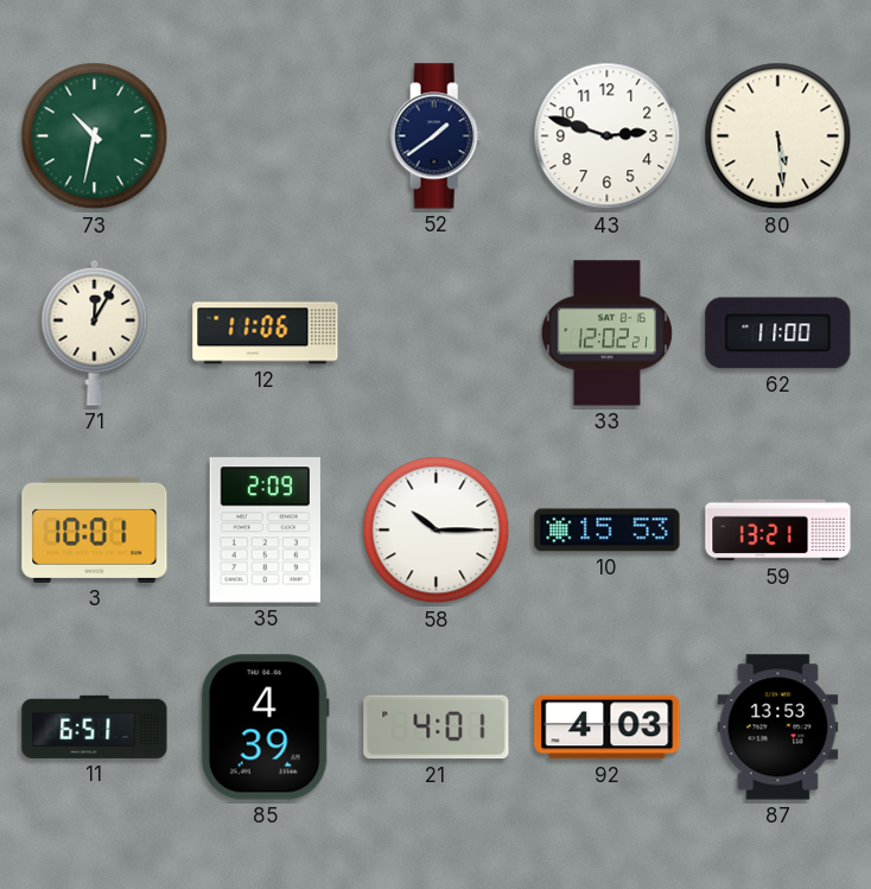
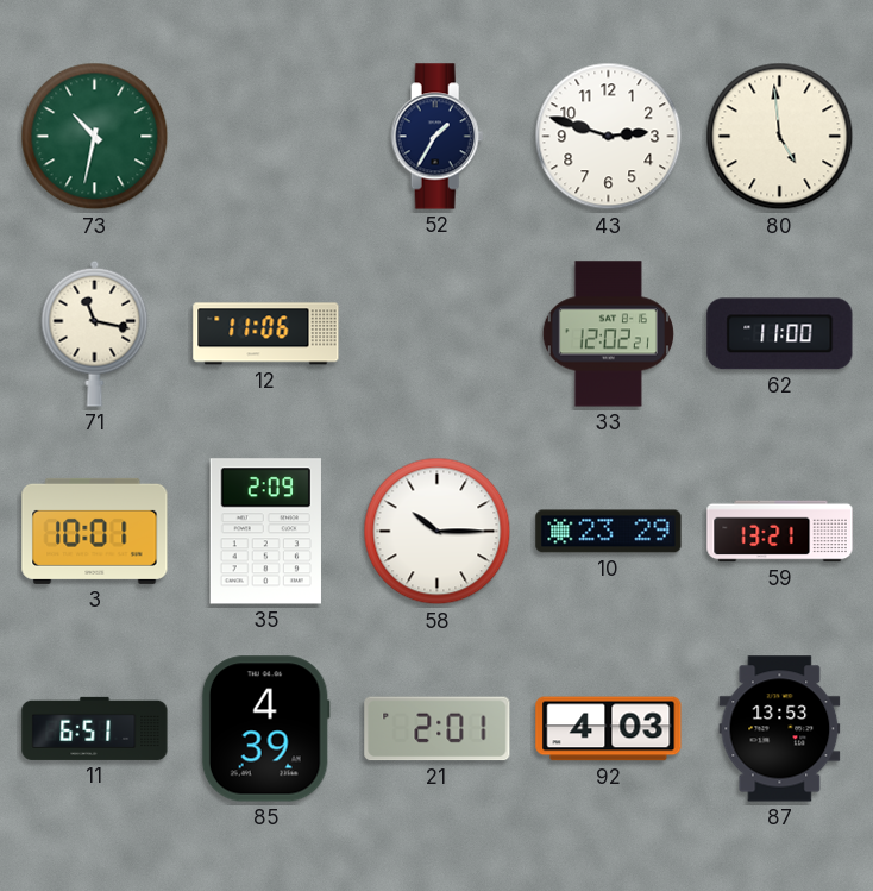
52: 1:39 -> 1:35
80: 5:29 -> 4:59
71: 12:05 -> 11:17
10: 15:53 -> 23:29
21: 4:01 -> 2:01
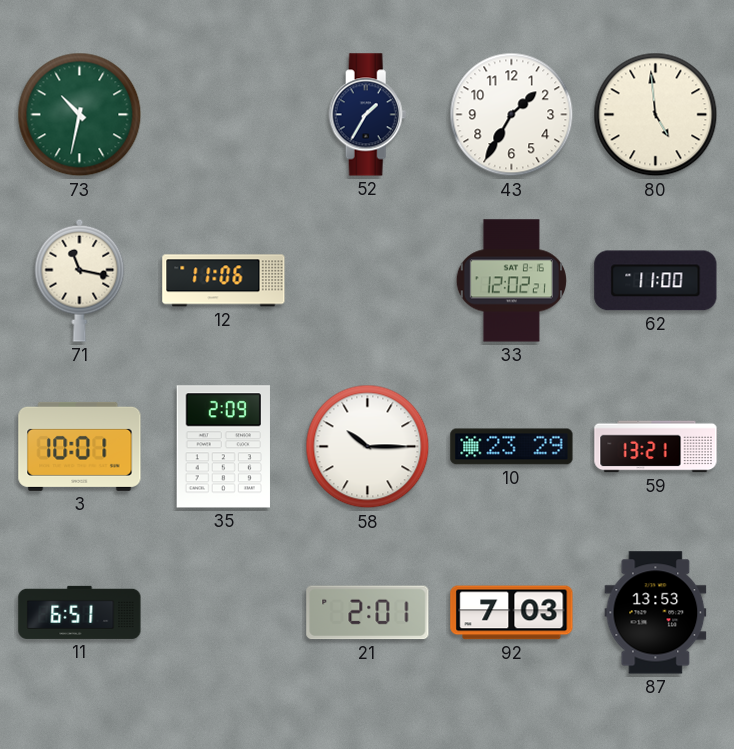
43: 2:48 -> 1:35
85: 4:39 -> none
92: 4:03 -> 7:03
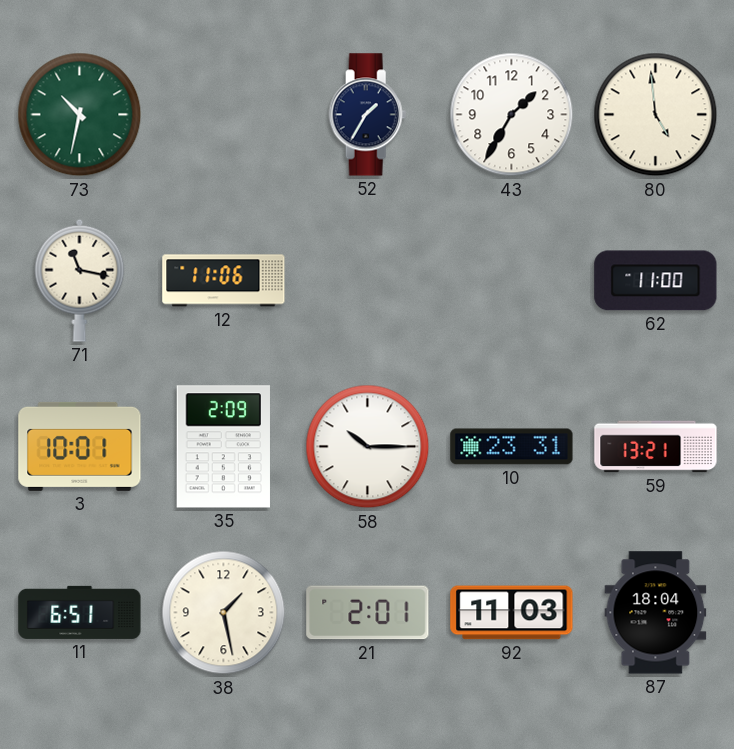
33: 12:02 -> none
10: 23:29 -> 23:31
38: none -> 1:28
92: 7:03 -> 11:03
87: 13:53 -> 18:04
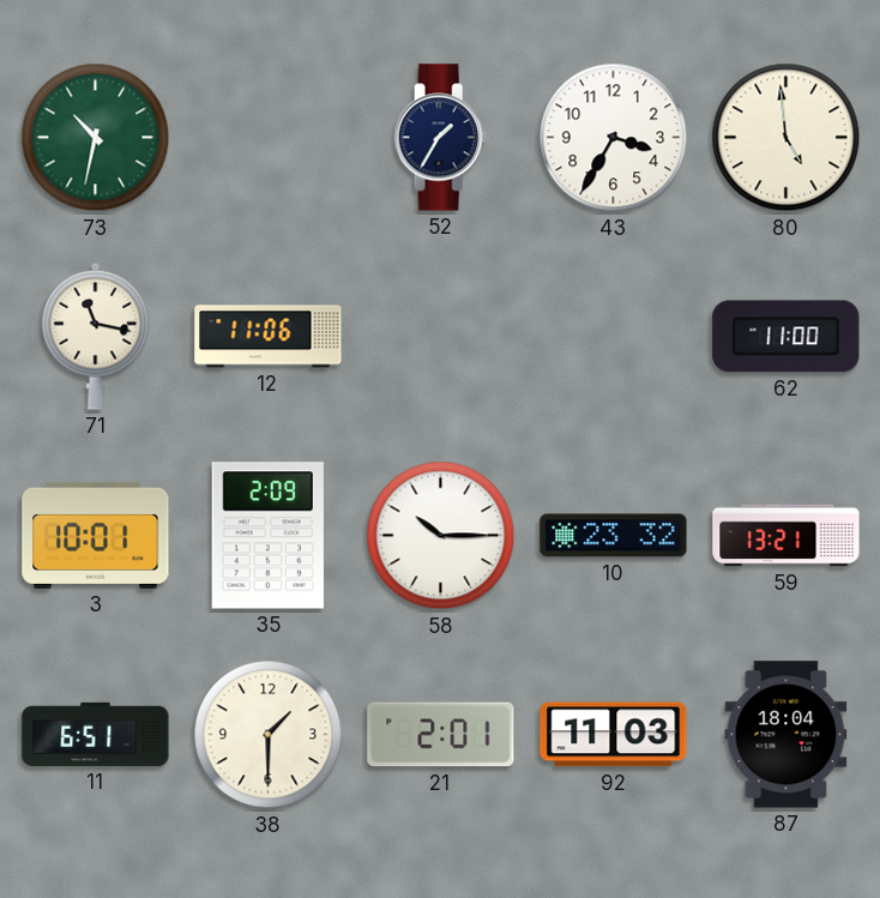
43: 1:35 -> 3:35
10: 23:31 -> 23:32
38: 1:28 -> 1:30
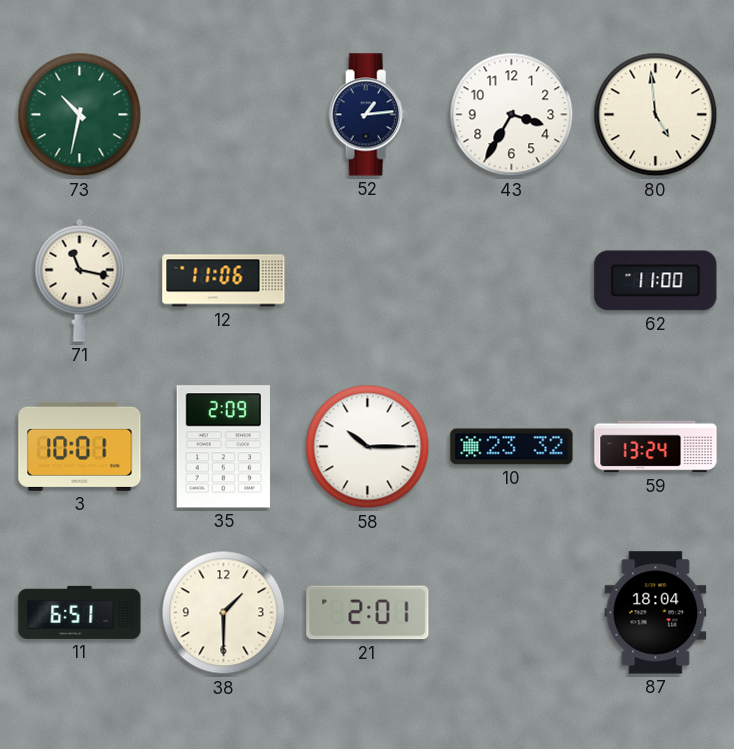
52: 1:35 -> 1:14
59: 13:21 -> 13:24
92: 11:03 -> none
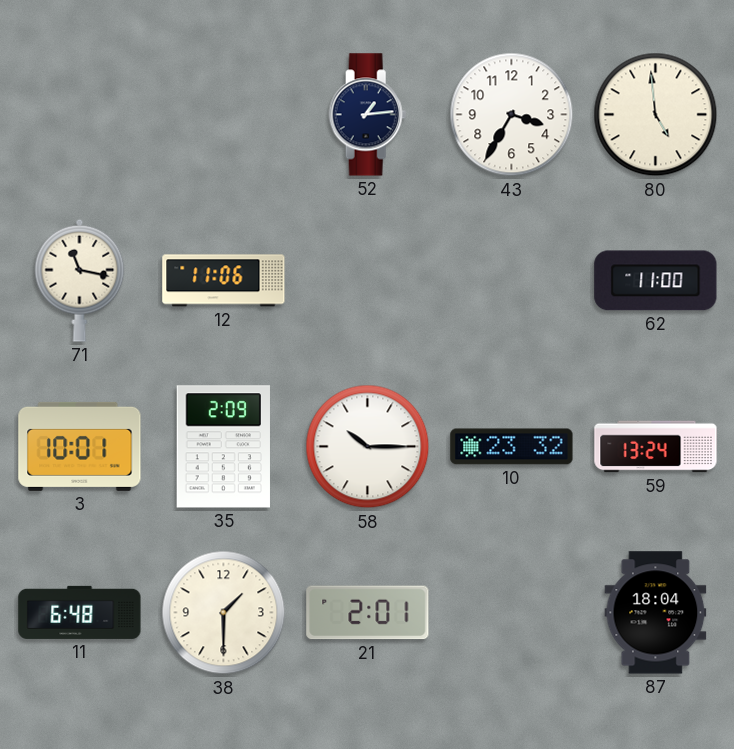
73: 10:32 -> none
11: 6:51 -> 6:48
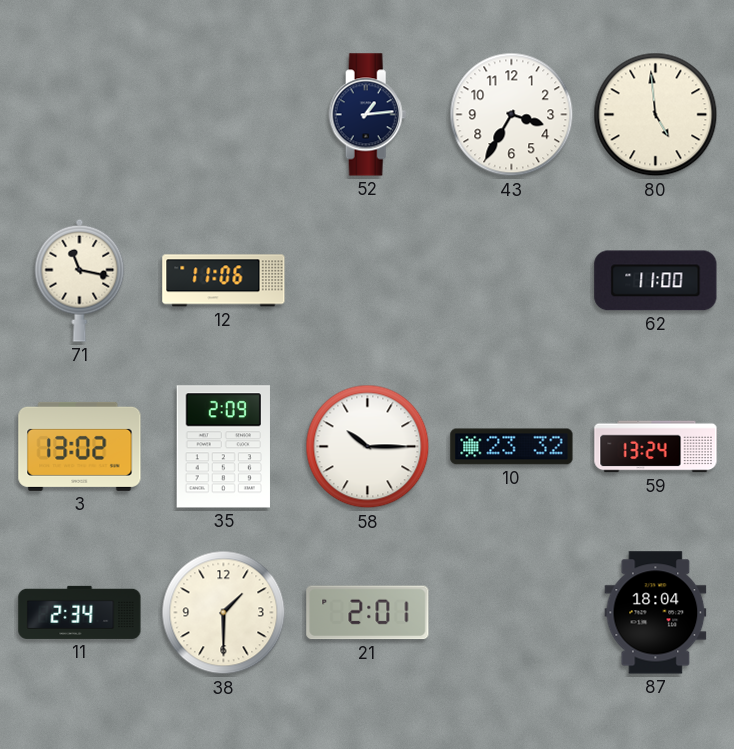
3: 10:01 -> 13:02
11: 6:48 -> 2:34
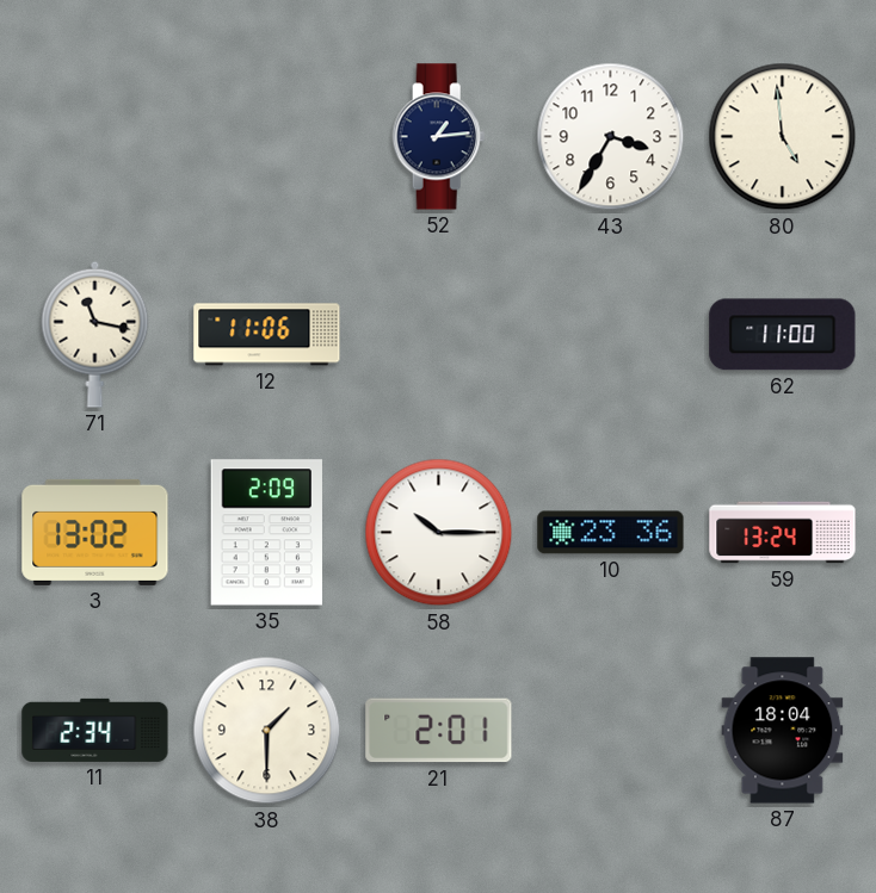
10: 23:32 -> 23:36
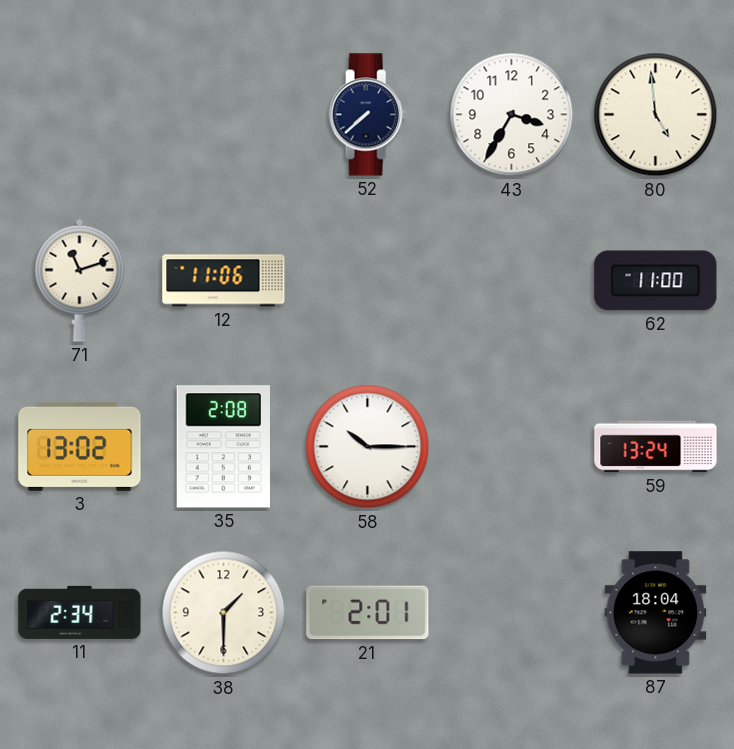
52: 1:14 -> 7:38
71: 11:17 -> 11:12
35: 2:09 -> 2:08
10: 23:36 -> none
